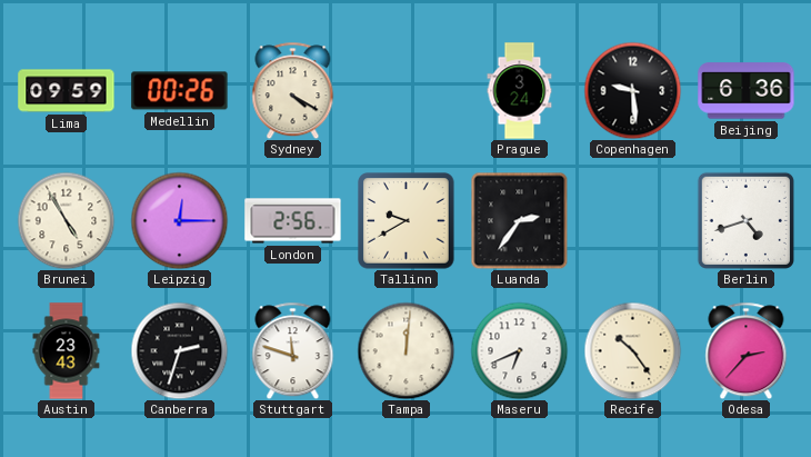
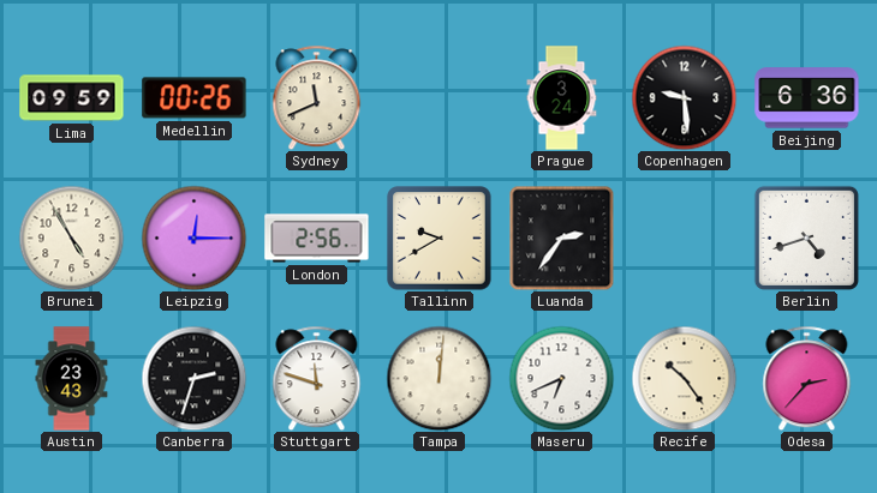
Sydney: 4:20 -> 11:41
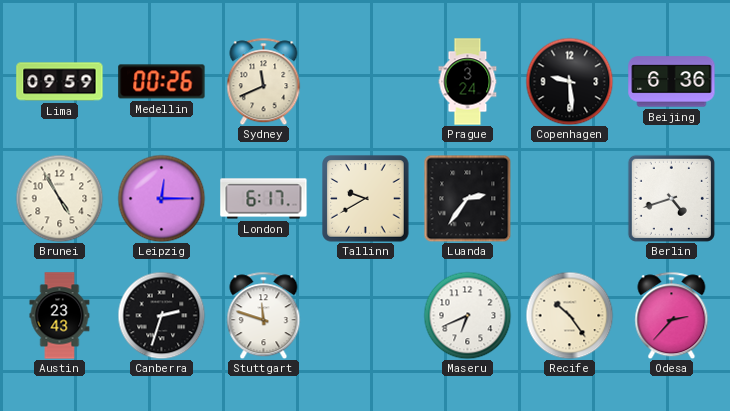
London: 2:56 -> 6:17
Tampa: 12:01 -> none
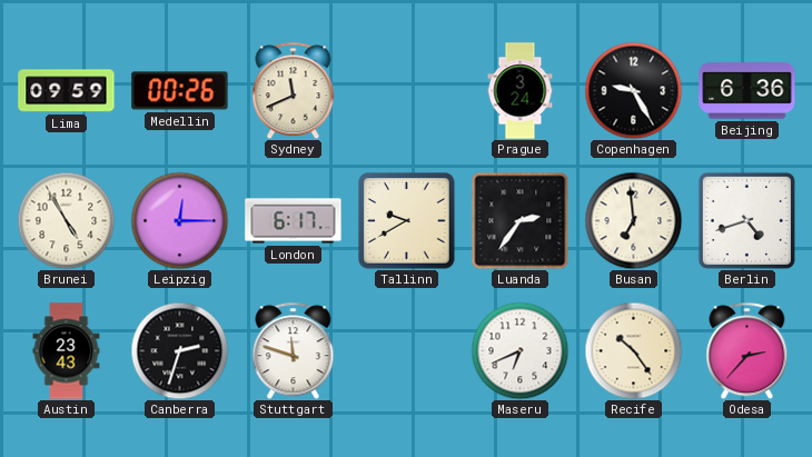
Copenhagen: 9:29 -> 9:25
Busan: none -> 6:59
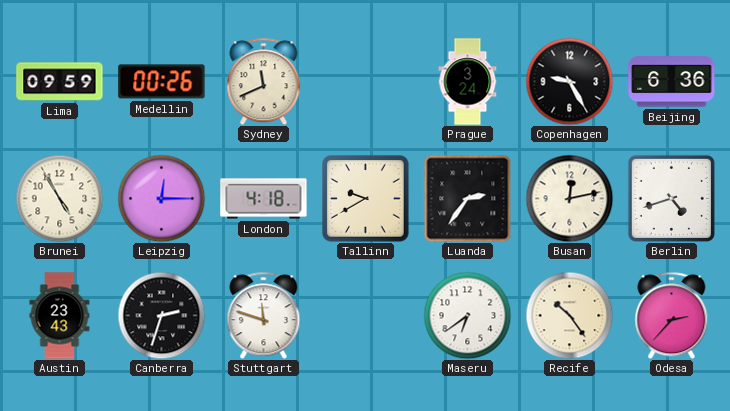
London: 6:17 -> 4:18
Busan: 6:59 -> 12:13
Maseru: 6:41 -> 6:39
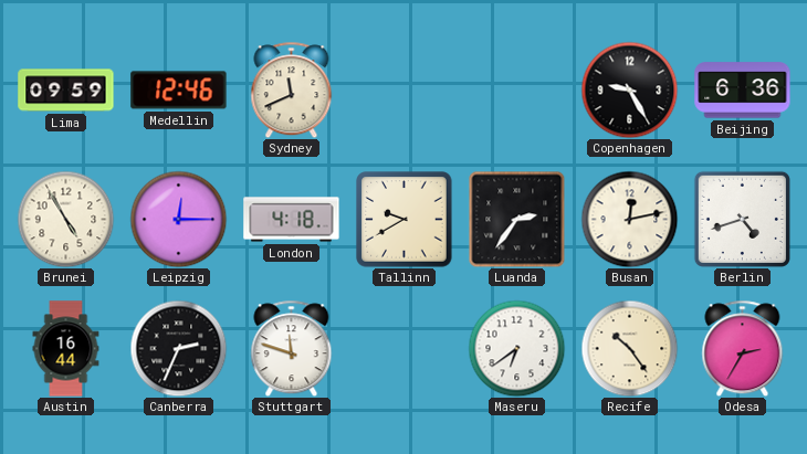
Medellin: 00:26 -> 12:46
Prague: 3:24 -> none
Austin: 23:43 -> 16:44
Canberra: 2:33 -> 2:34
Odesa: 2:37 -> 2:35
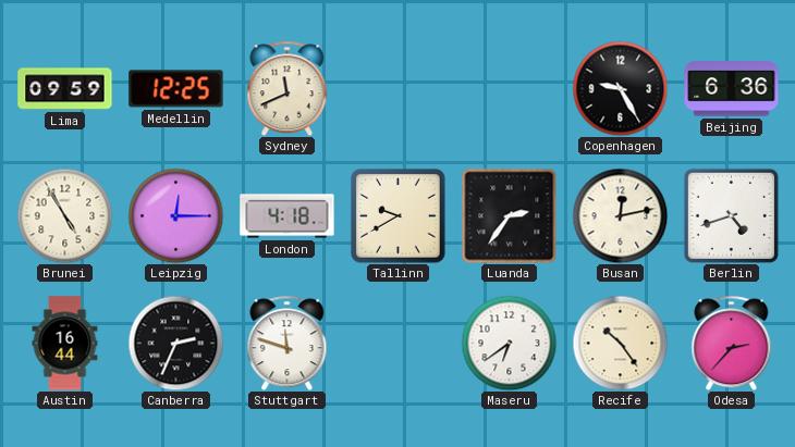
Medellin: 12:46 -> 12:25
Odesa: 2:35 -> 2:37
